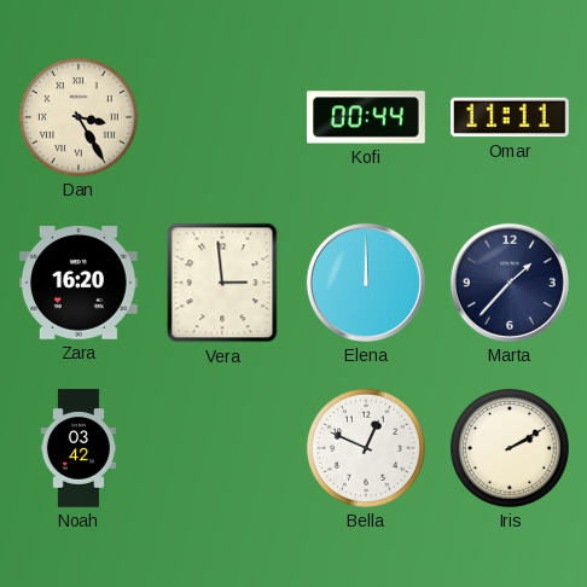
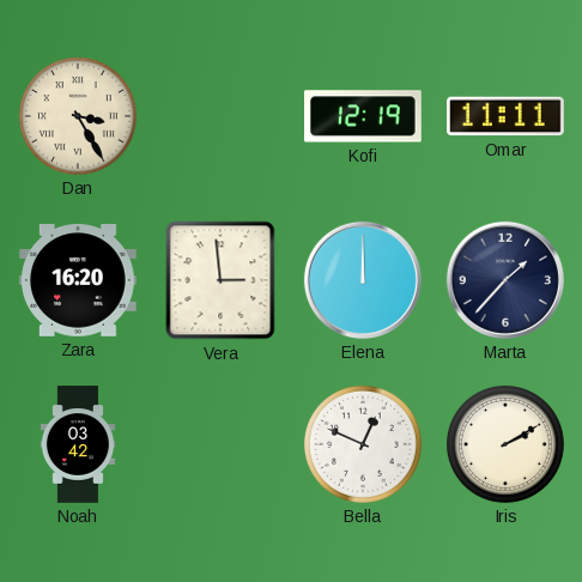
Kofi: 00:44 -> 12:19
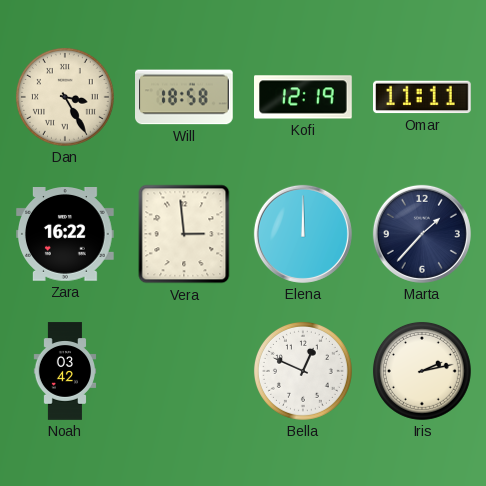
Will: none -> 18:58
Zara: 16:20 -> 16:22
Iris: 2:10 -> 2:13
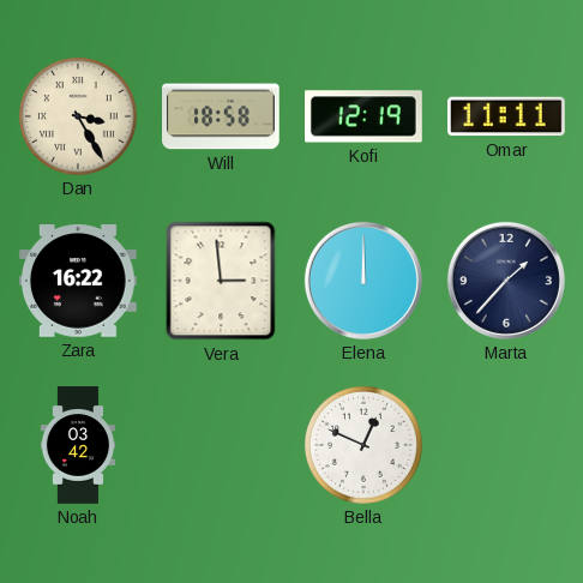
Iris: 2:13 -> none
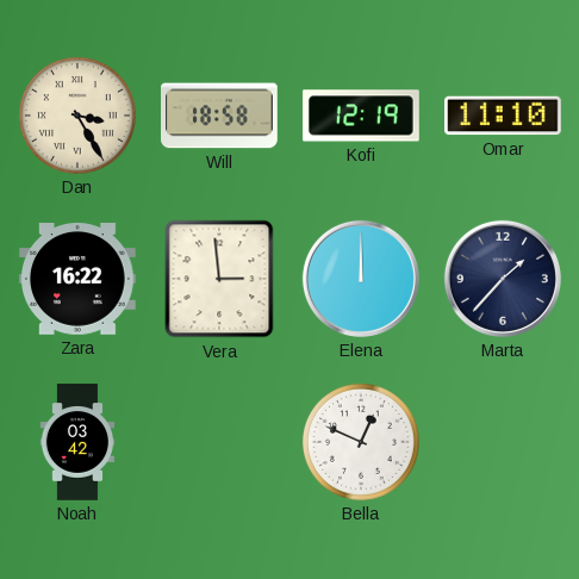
Omar: 11:11 -> 11:10
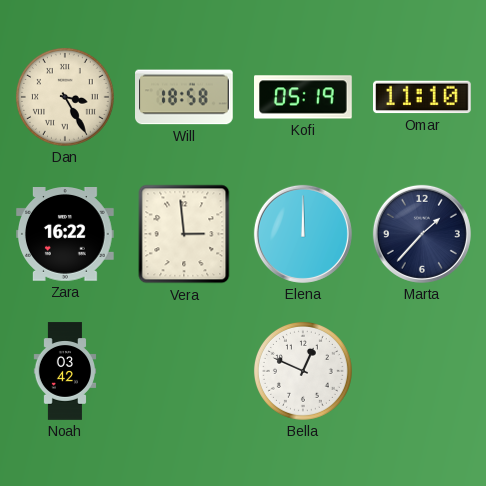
Kofi: 12:19 -> 05:19
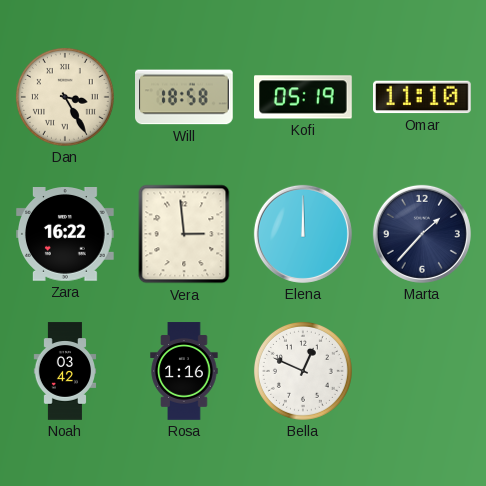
Rosa: none -> 1:16
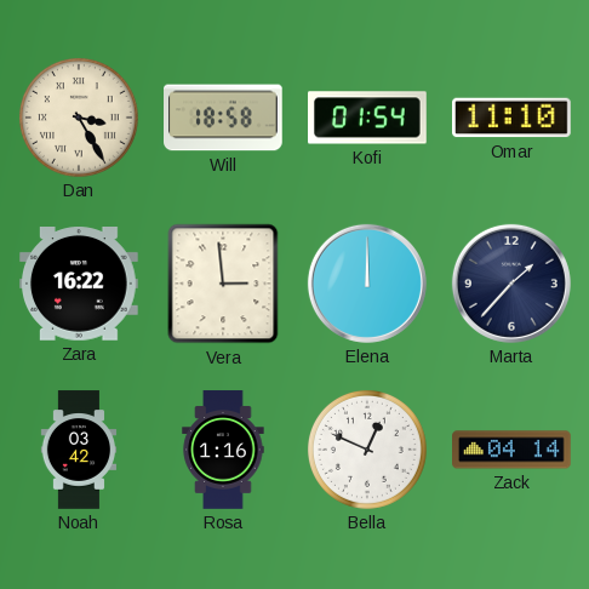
Kofi: 05:19 -> 01:54
Zack: none -> 04:14
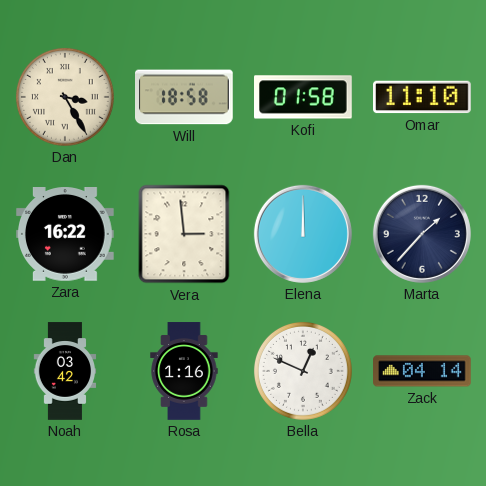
Kofi: 01:54 -> 01:58
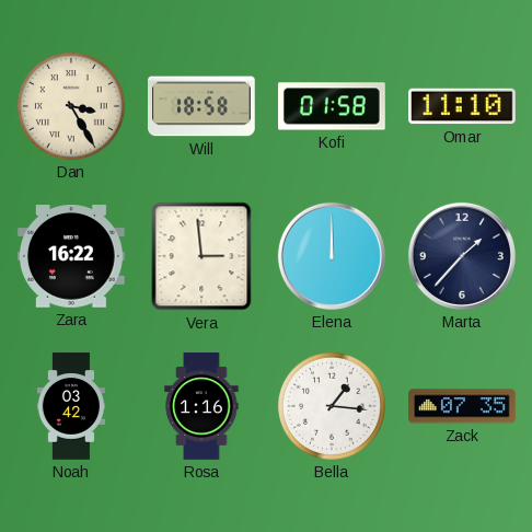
Bella: 12:49 -> 1:16
Zack: 04:14 -> 07:35
